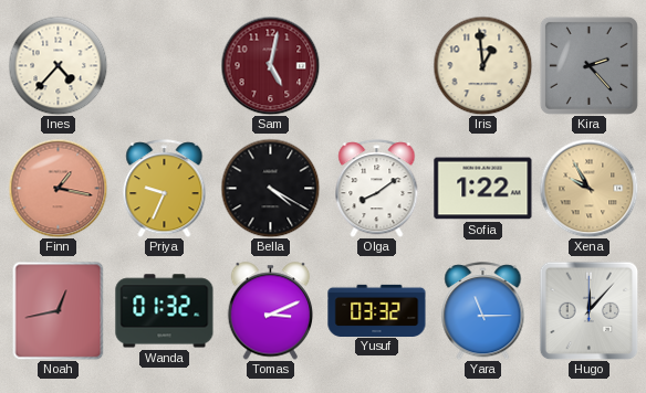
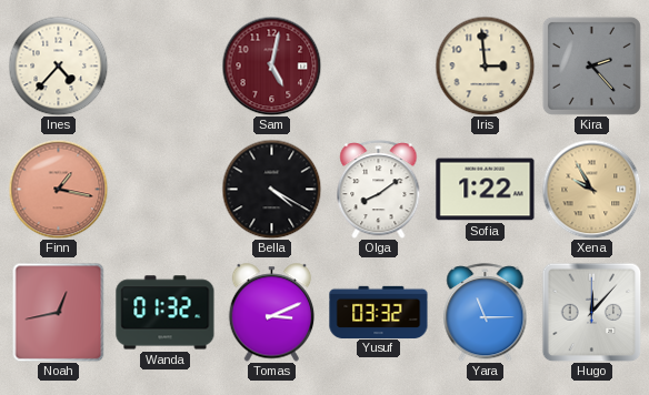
Iris: 12:59 -> 2:59
Priya: 9:34 -> none
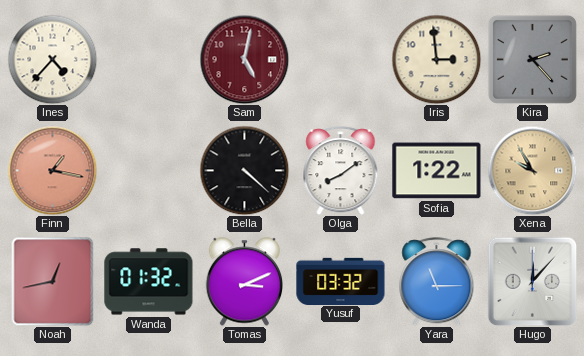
Bella: 4:20 -> 4:22
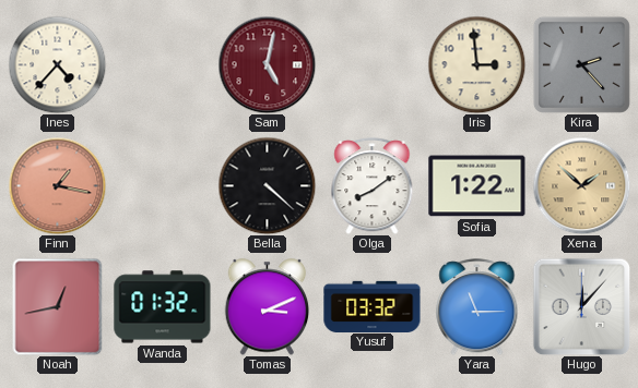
Xena: 9:55 -> 1:52
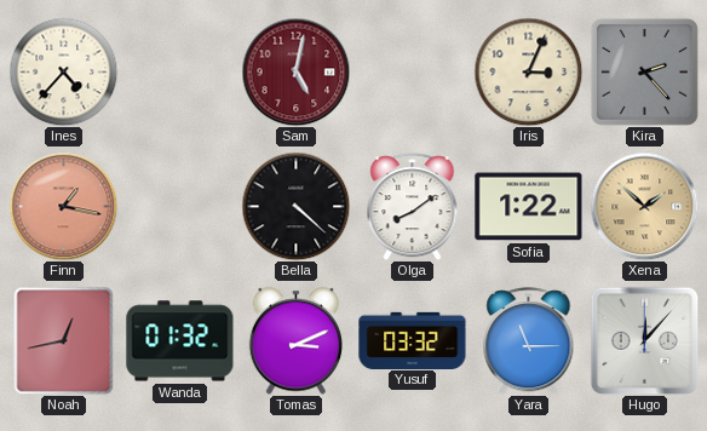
Iris: 2:59 -> 3:04
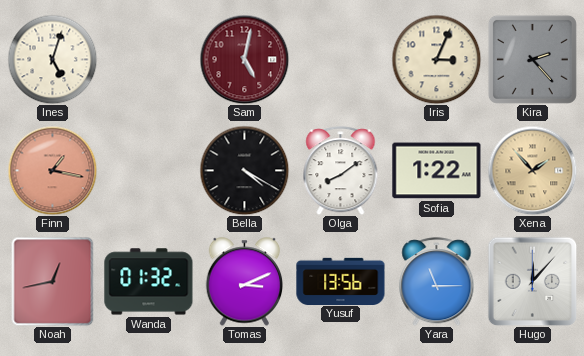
Ines: 4:37 -> 5:03
Bella: 4:22 -> 4:20
Xena: 1:52 -> 1:53
Yusuf: 03:32 -> 13:56
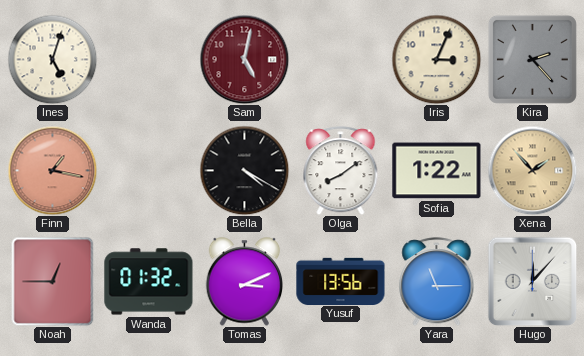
Noah: 12:43 -> 12:45
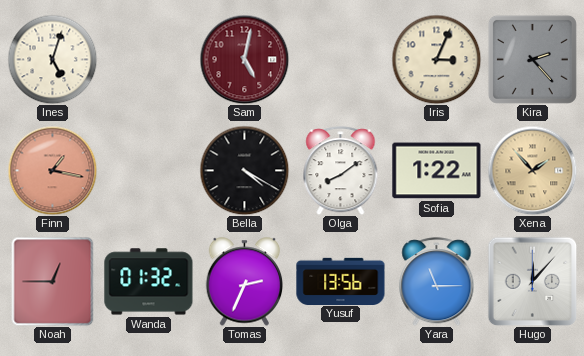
Tomas: 3:11 -> 2:34
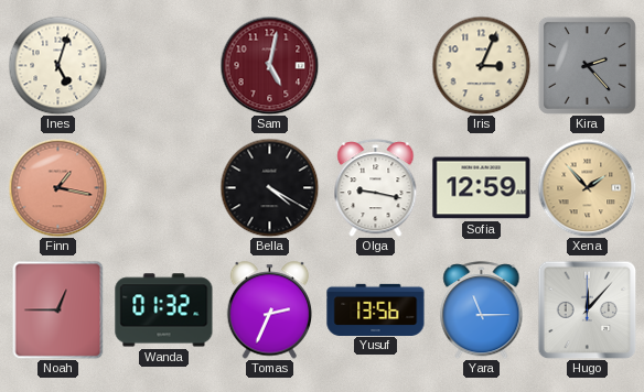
Olga: 8:09 -> 9:17
Sofia: 1:22 -> 12:59
